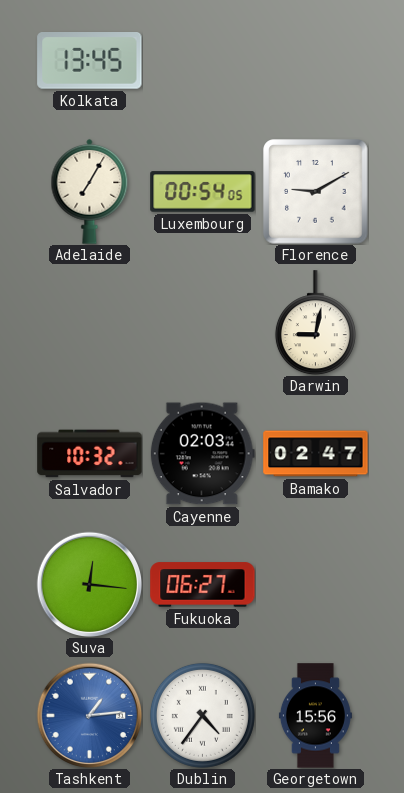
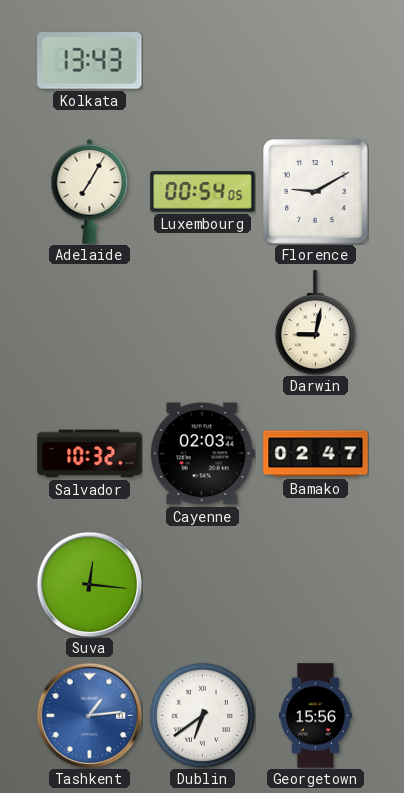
Kolkata: 13:45 -> 13:43
Fukuoka: 06:27 -> none
Dublin: 4:36 -> 6:39
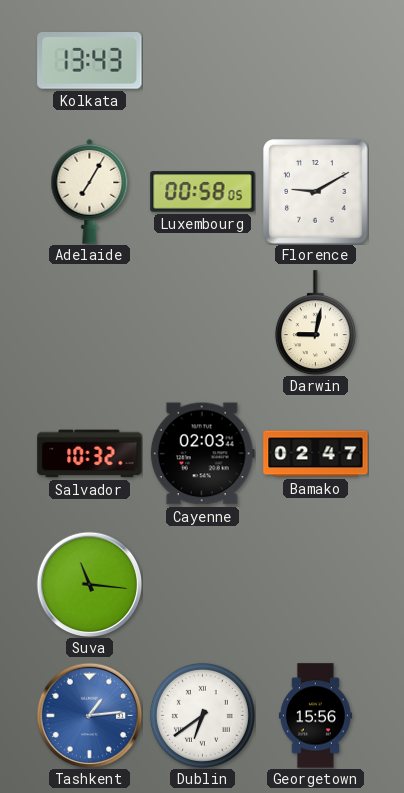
Luxembourg: 00:54 -> 00:58
Suva: 12:16 -> 11:16
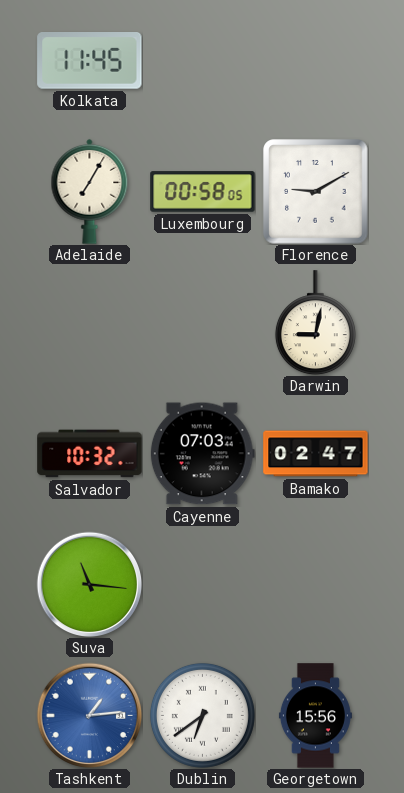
Kolkata: 13:43 -> 11:45
Cayenne: 02:03 -> 07:03
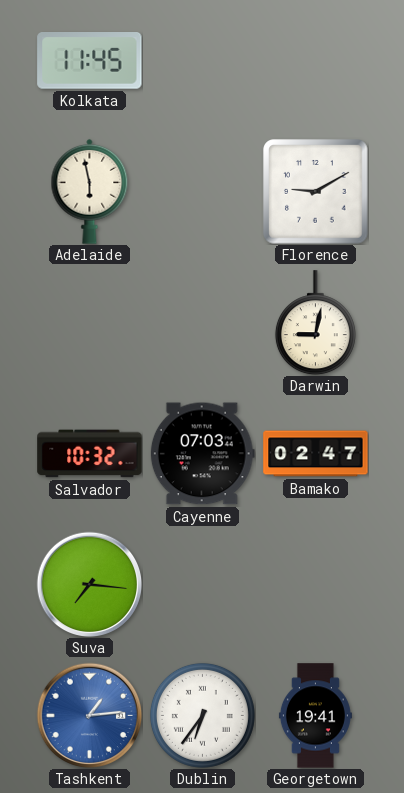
Adelaide: 7:05 -> 5:58
Luxembourg: 00:58 -> none
Suva: 11:16 -> 7:16
Dublin: 6:39 -> 6:36
Georgetown: 15:56 -> 19:41
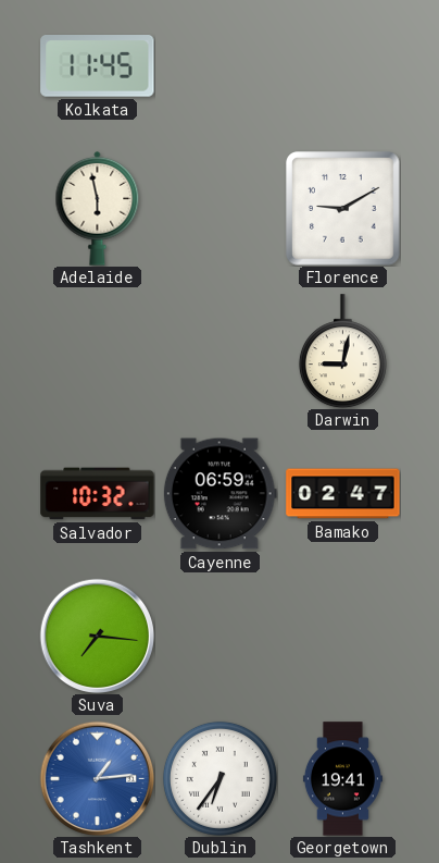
Cayenne: 07:03 -> 06:59
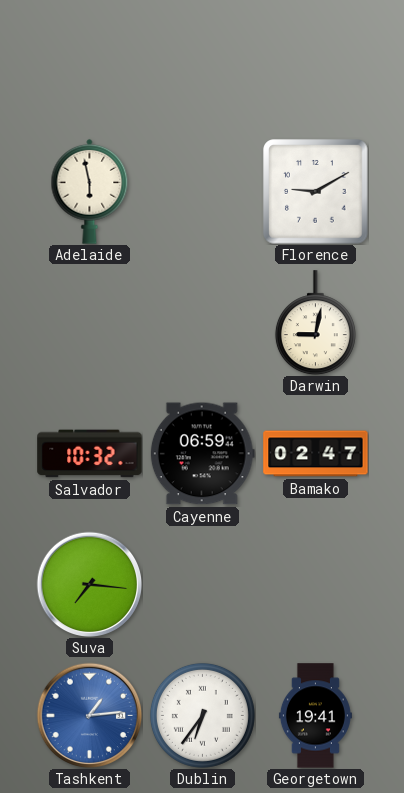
Kolkata: 11:45 -> none
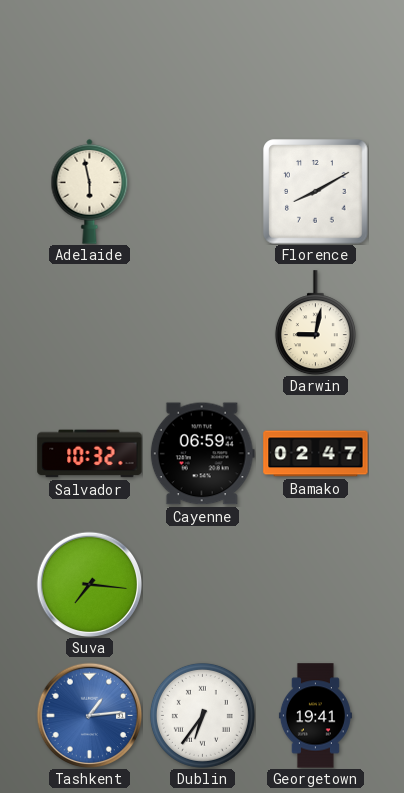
Florence: 9:10 -> 8:10
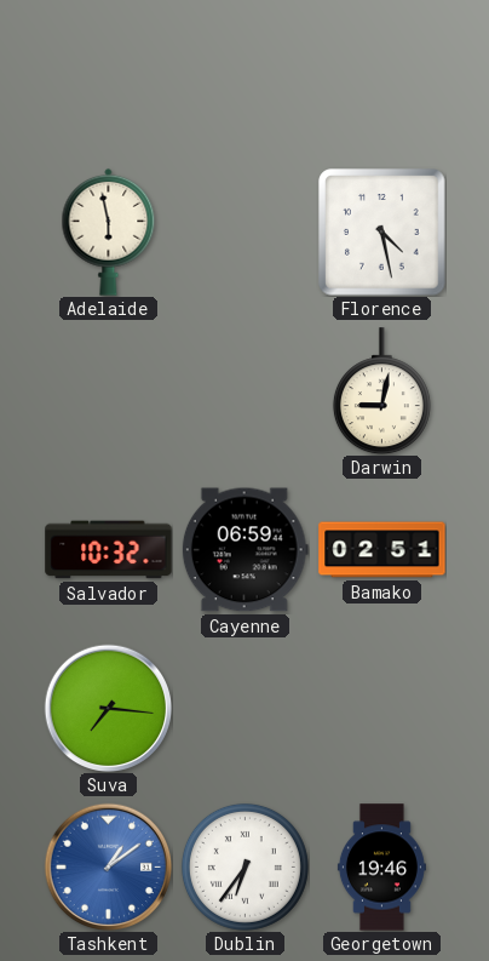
Florence: 8:10 -> 4:28
Bamako: 02:47 -> 02:51
Tashkent: 1:14 -> 1:09
Georgetown: 19:41 -> 19:46
